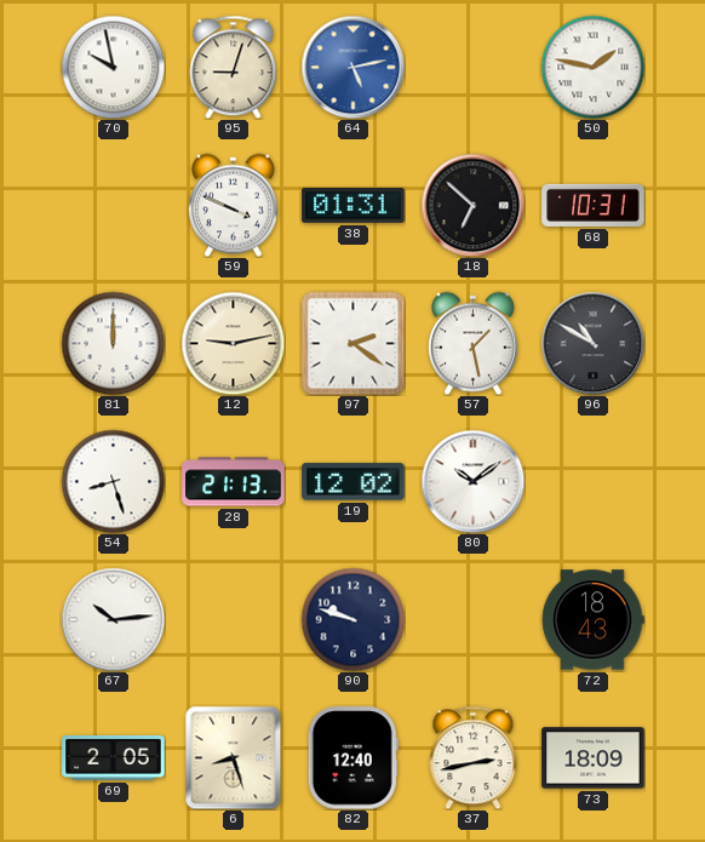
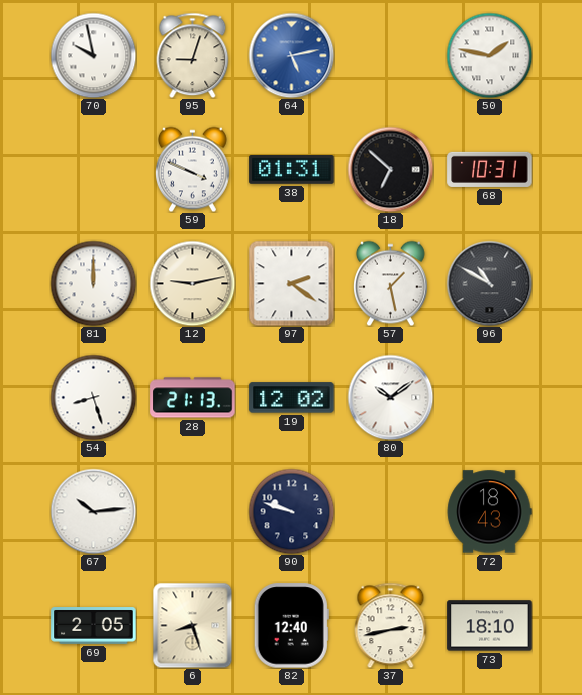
73: 18:09 -> 18:10
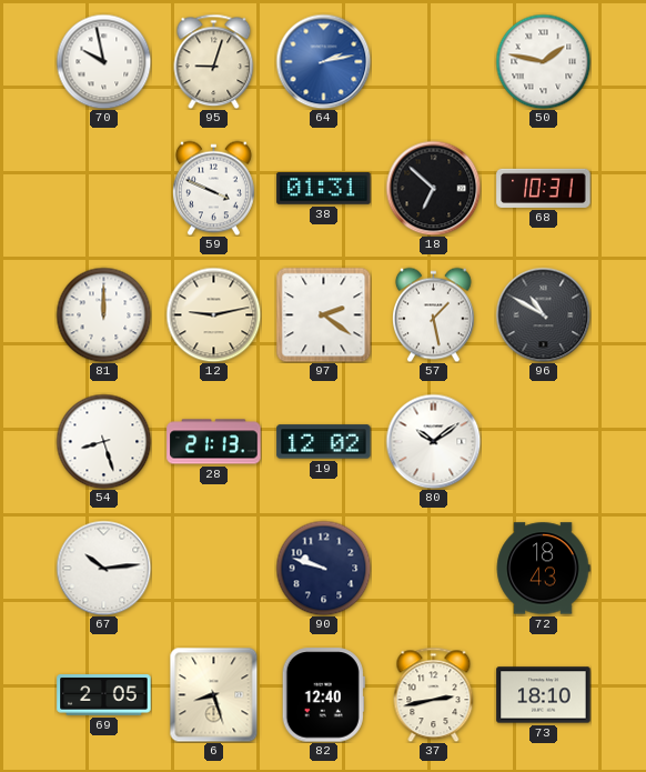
64: 5:13 -> 2:13
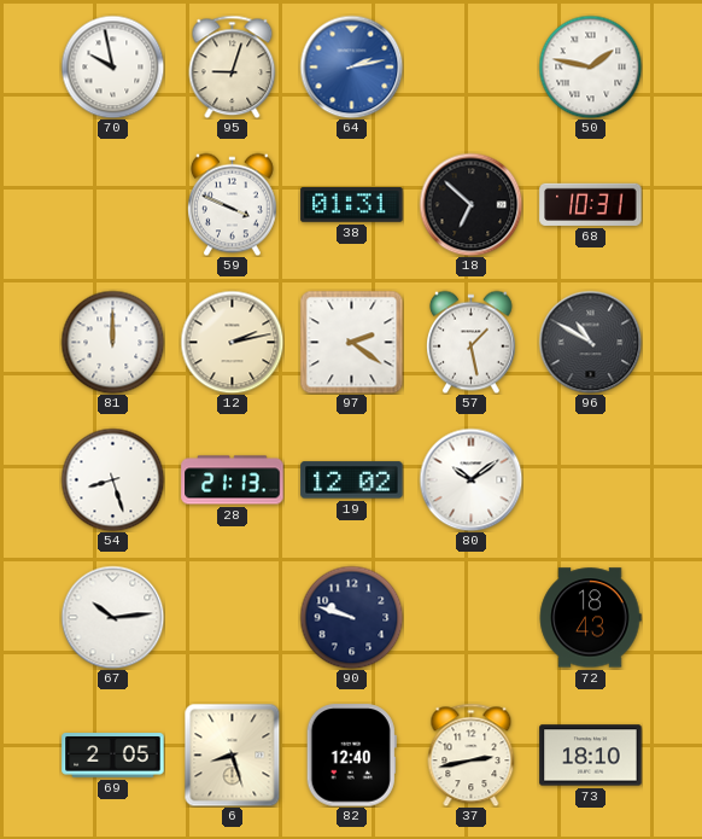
12: 9:13 -> 2:13
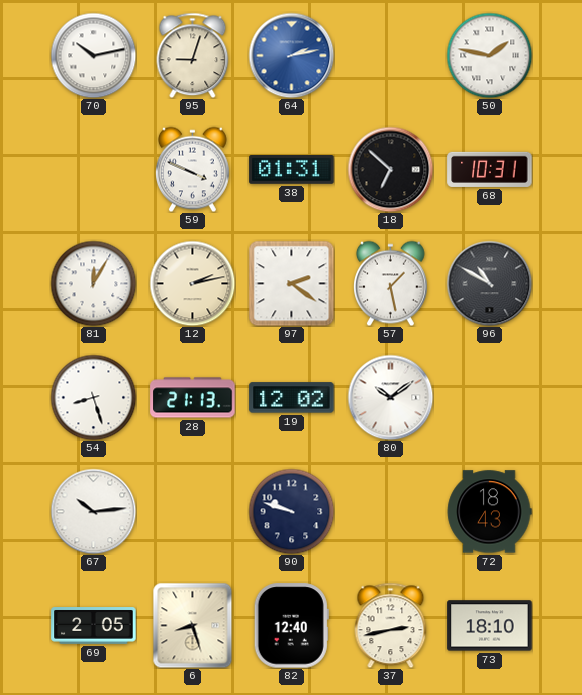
70: 9:58 -> 10:13
81: 12:00 -> 12:05
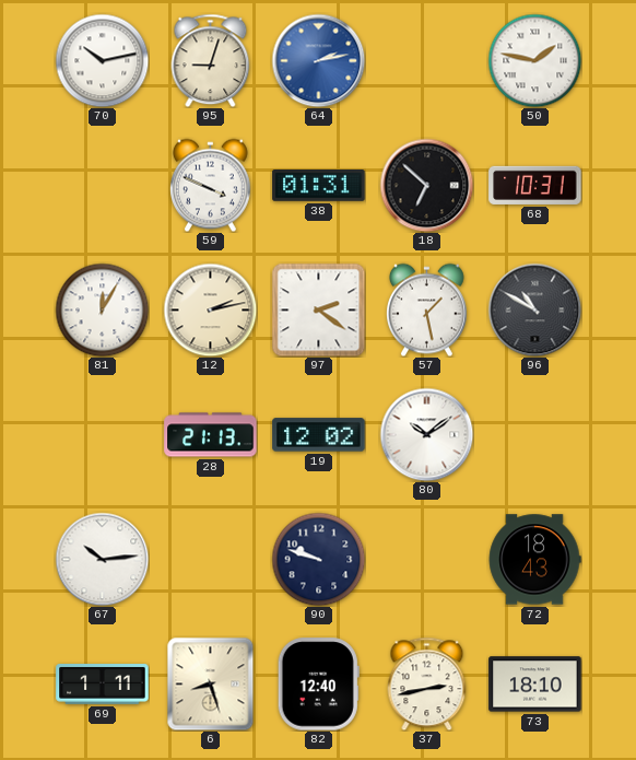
54: 8:27 -> none
69: 2:05 -> 1:11
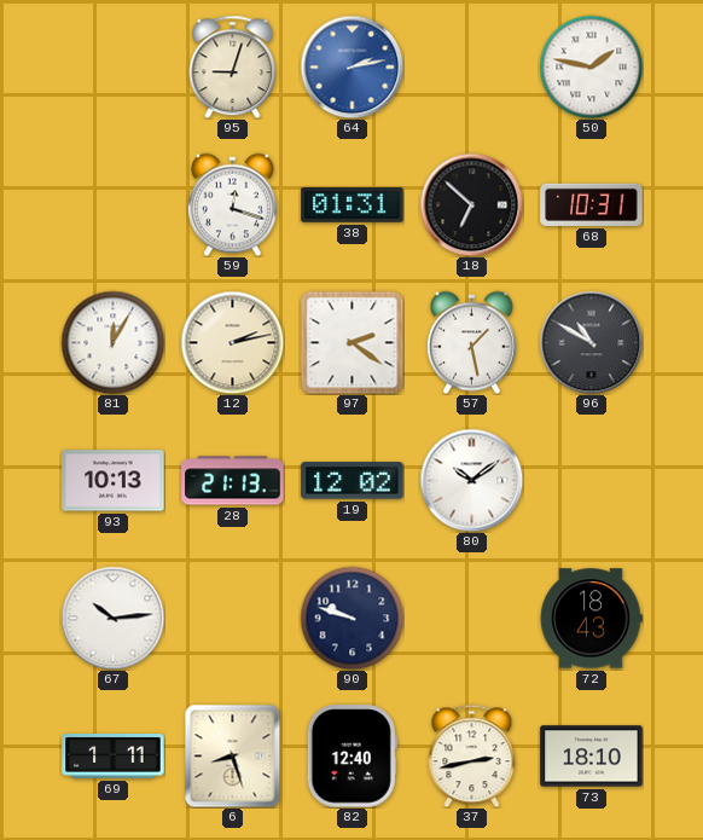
70: 10:13 -> none
59: 3:49 -> 12:18
93: none -> 10:13
